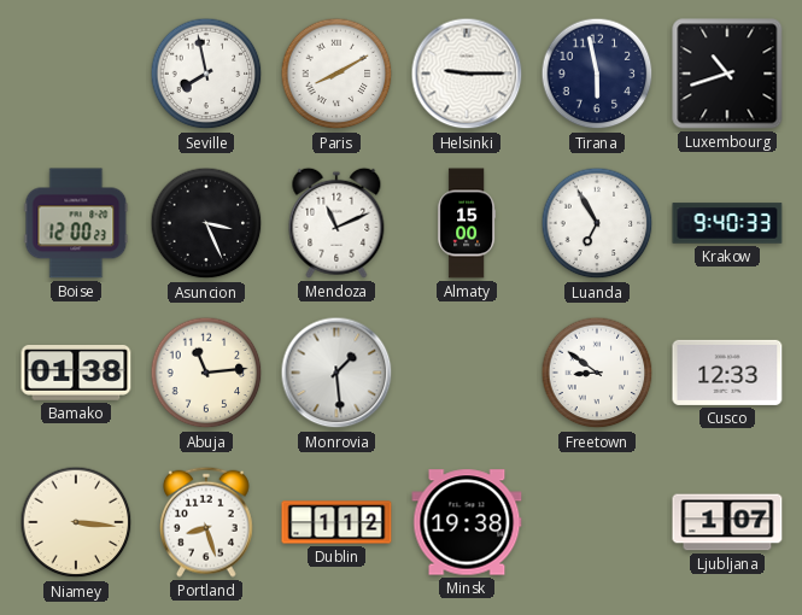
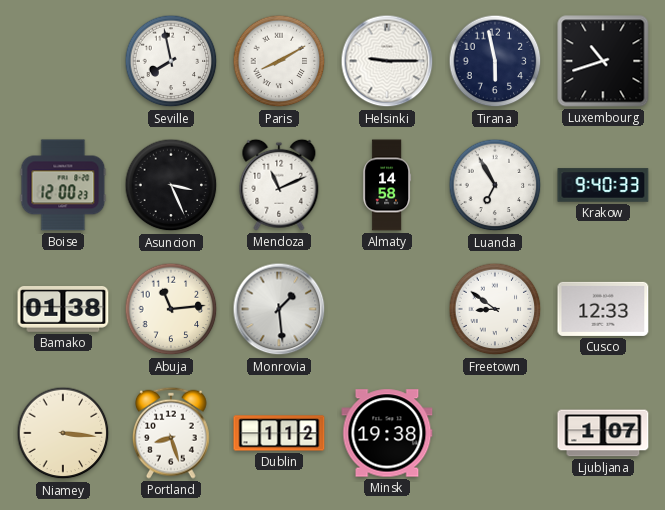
Almaty: 15:00 -> 14:58
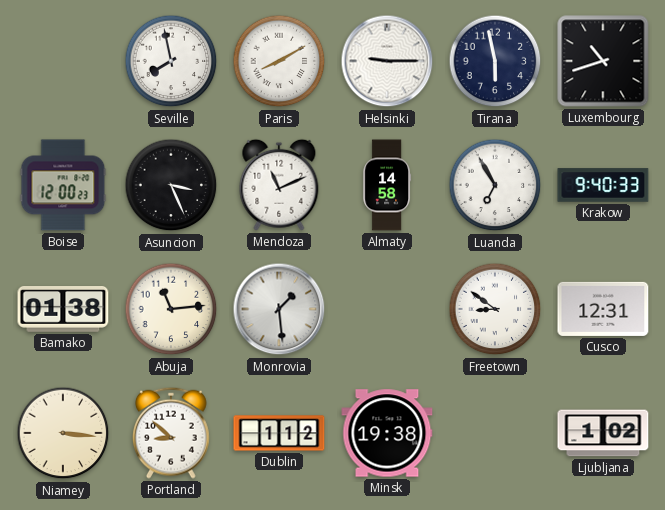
Cusco: 12:33 -> 12:31
Portland: 8:27 -> 8:52
Ljubljana: 1:07 -> 1:02
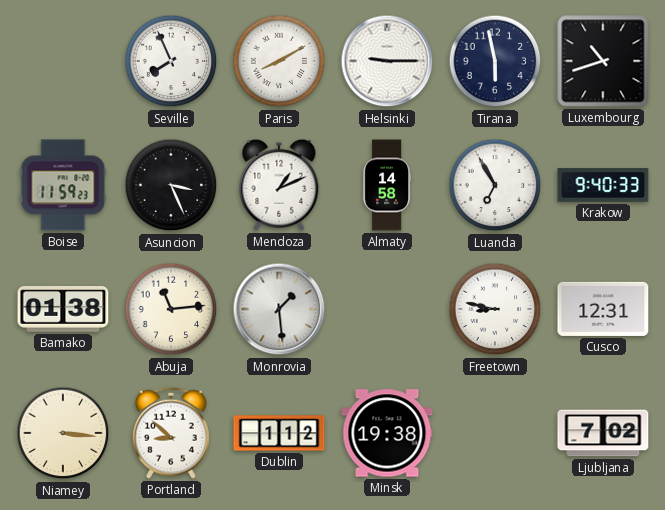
Seville: 7:58 -> 7:56
Boise: 12:00 -> 11:59
Mendoza: 11:11 -> 1:11
Freetown: 8:51 -> 8:47
Ljubljana: 1:02 -> 7:02
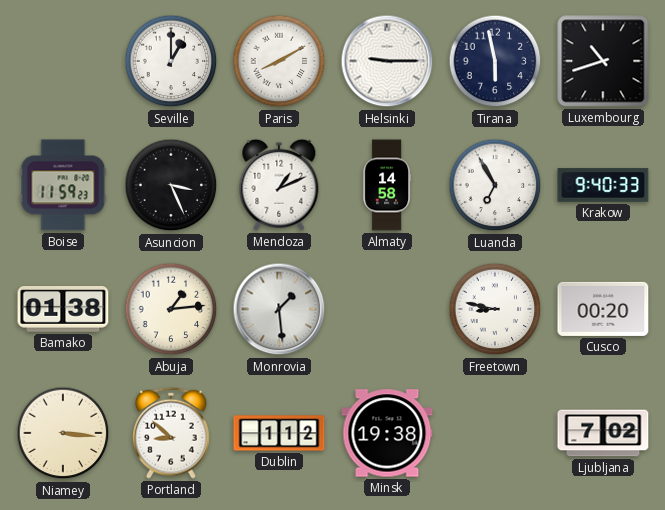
Seville: 7:56 -> 1:00
Abuja: 11:14 -> 1:14
Cusco: 12:31 -> 00:20
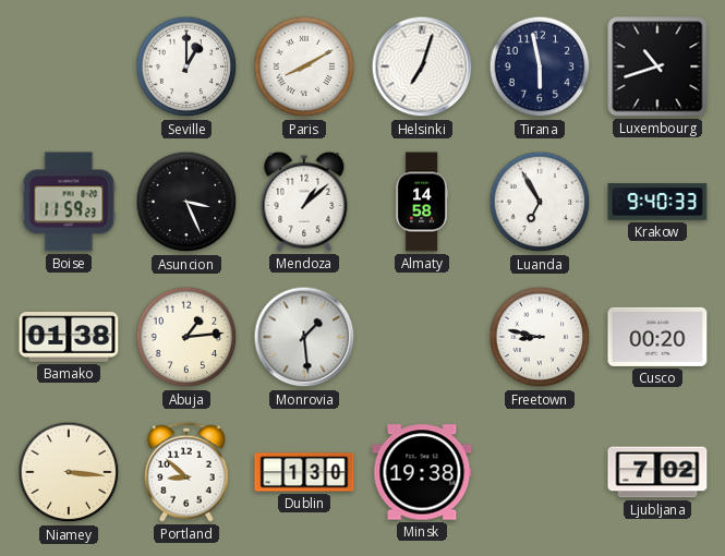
Helsinki: 9:15 -> 7:03
Mendoza: 1:11 -> 1:08
Dublin: 1:12 -> 1:30
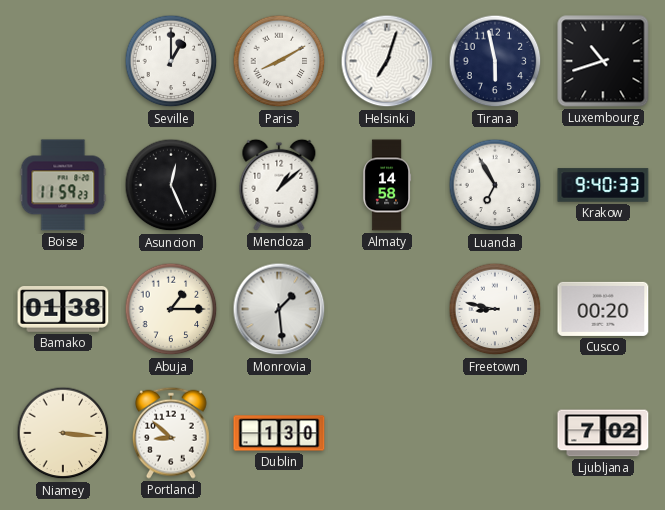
Asuncion: 3:26 -> 12:26
Abuja: 1:14 -> 1:15
Minsk: 19:38 -> none
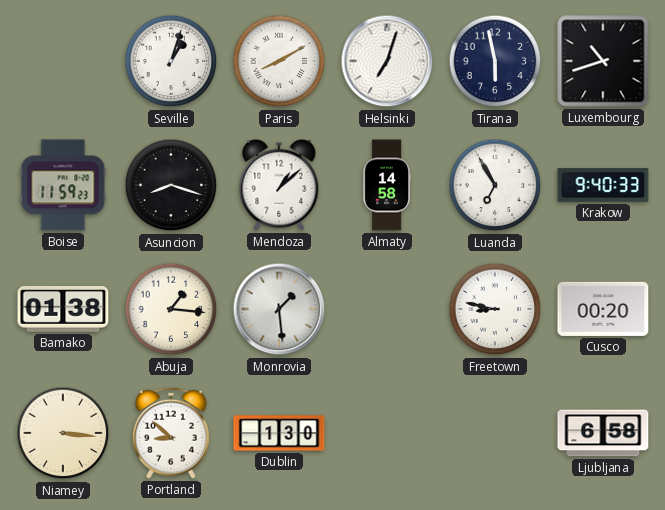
Seville: 1:00 -> 1:03
Asuncion: 12:26 -> 8:18
Abuja: 1:15 -> 1:16
Ljubljana: 7:02 -> 6:58
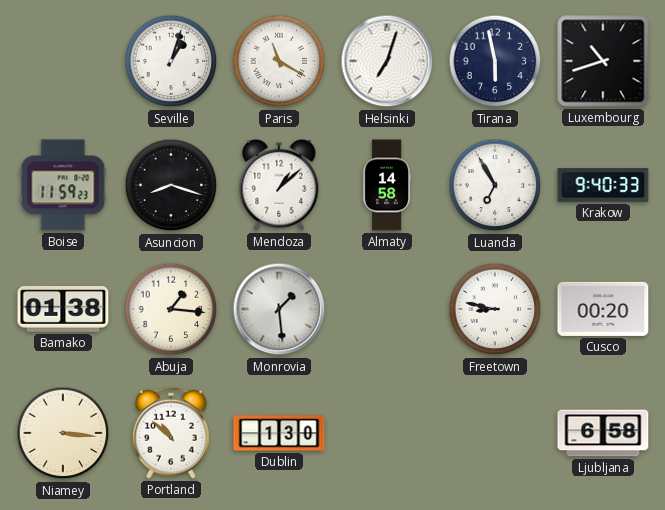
Paris: 8:10 -> 11:20
Portland: 8:52 -> 10:52
